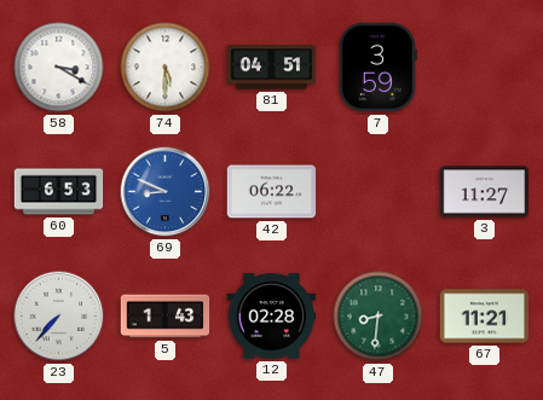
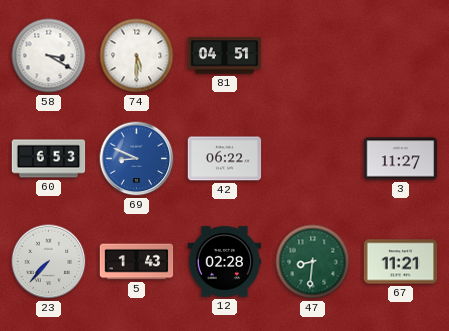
7: 3:59 -> none
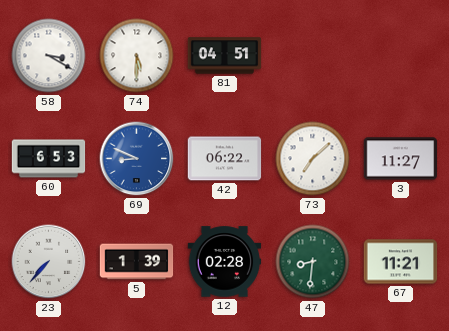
73: none -> 7:08
5: 1:43 -> 1:39
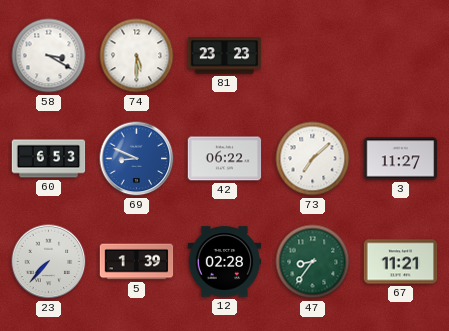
81: 04:51 -> 23:23
47: 8:31 -> 8:36
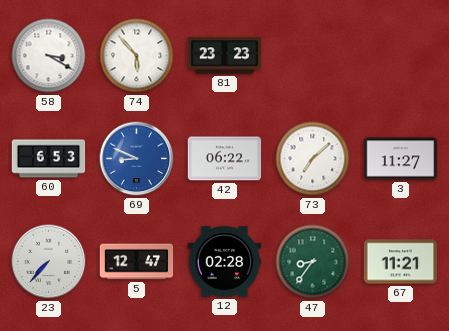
74: 5:30 -> 5:53
5: 1:39 -> 12:47
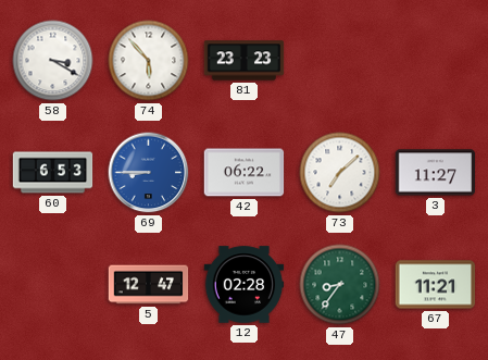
69: 8:49 -> 8:45
23: 7:37 -> none
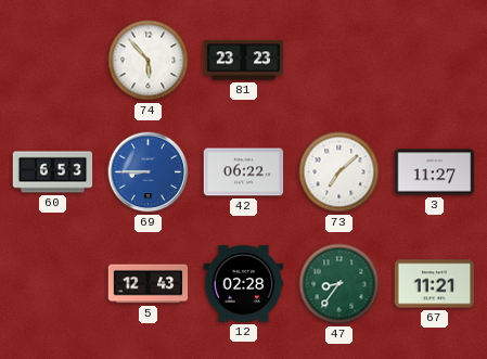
58: 3:20 -> none
5: 12:47 -> 12:43
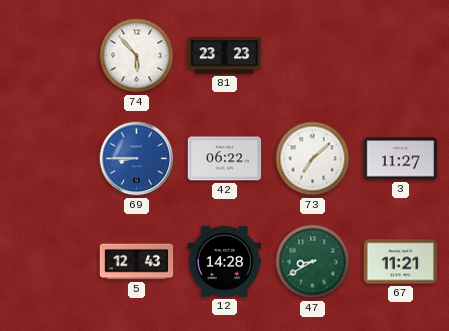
60: 6:53 -> none
12: 02:28 -> 14:28
47: 8:36 -> 8:40
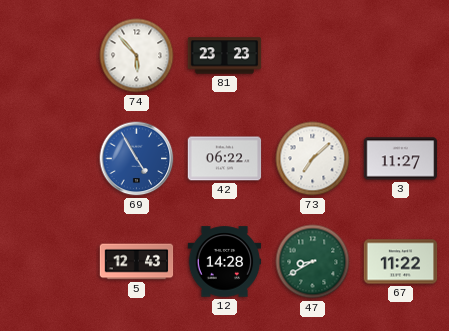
69: 8:45 -> 4:55
67: 11:21 -> 11:22
